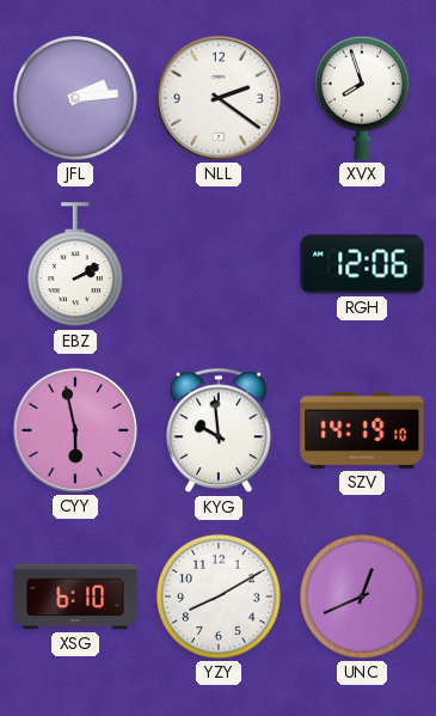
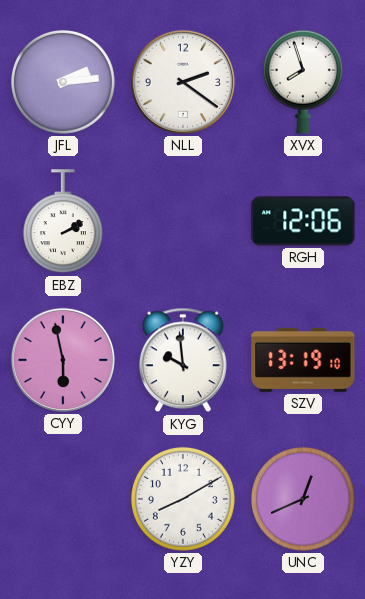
SZV: 14:19 -> 13:19
XSG: 6:10 -> none
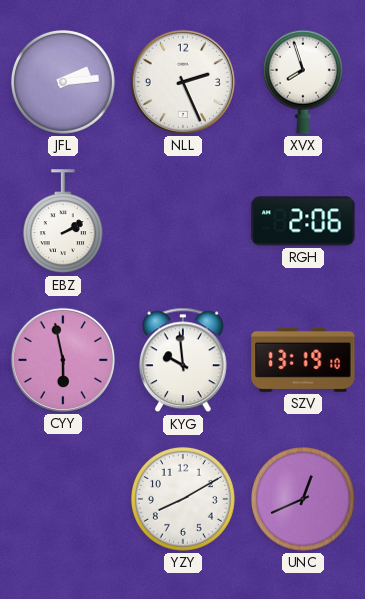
NLL: 2:21 -> 2:26
RGH: 12:06 -> 2:06
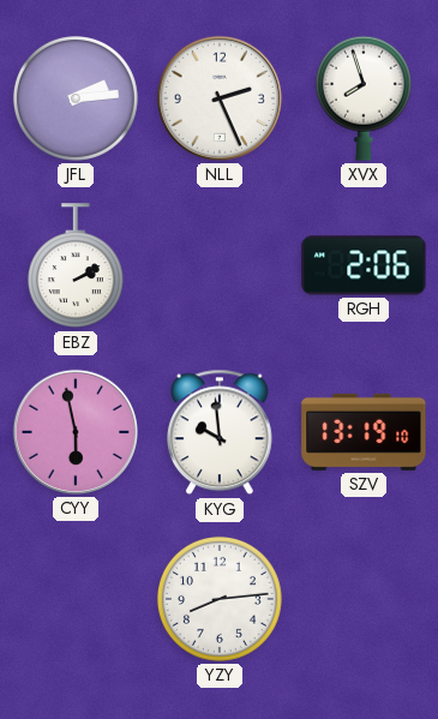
YZY: 8:10 -> 8:14
UNC: 12:41 -> none
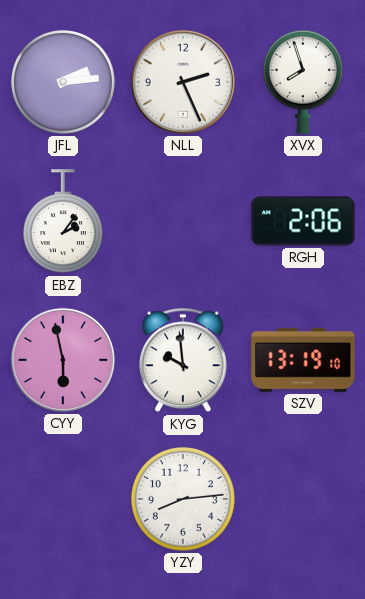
EBZ: 2:10 -> 2:06
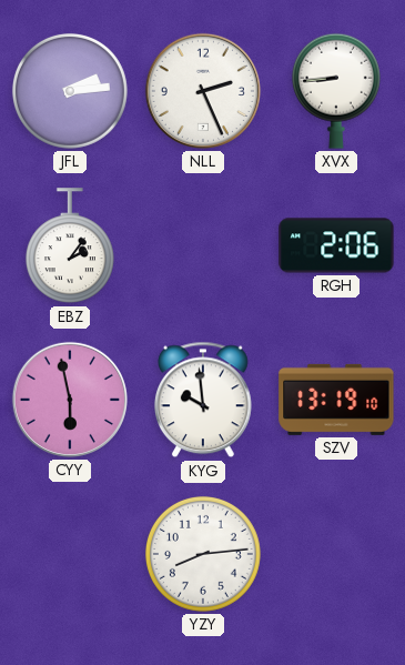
XVX: 7:57 -> 8:44
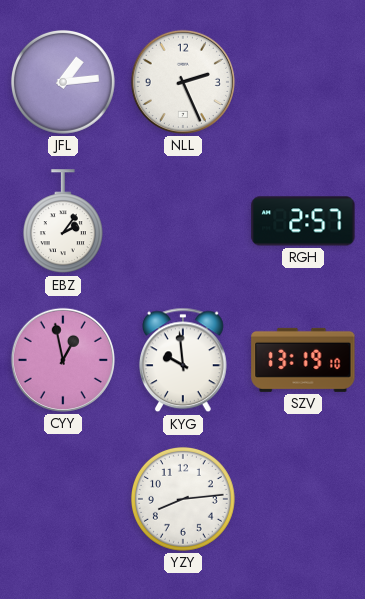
JFL: 2:14 -> 1:14
XVX: 8:44 -> none
RGH: 2:06 -> 2:57
CYY: 5:58 -> 12:58
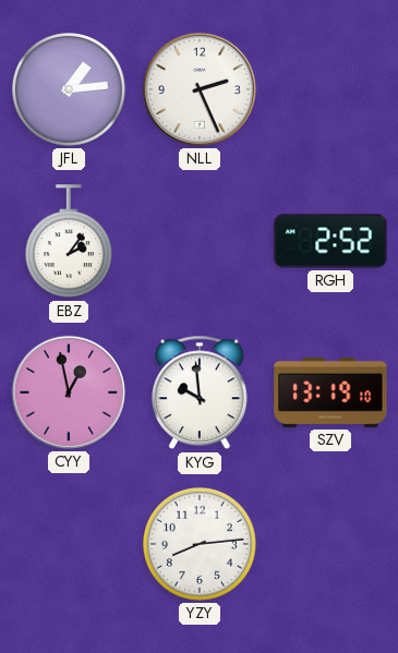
RGH: 2:57 -> 2:52
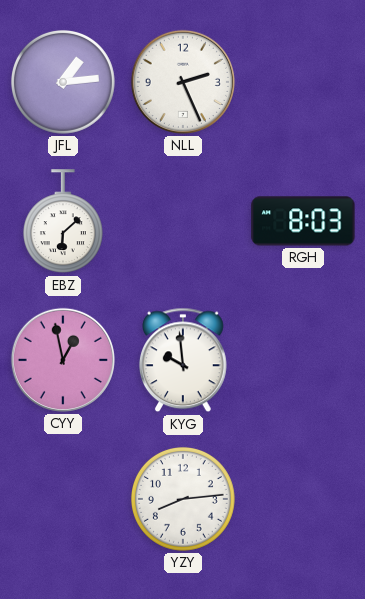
EBZ: 2:06 -> 6:08
RGH: 2:52 -> 8:03
SZV: 13:19 -> none
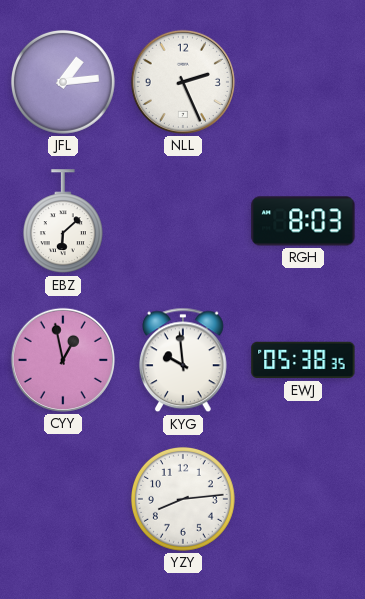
EWJ: none -> 05:38
